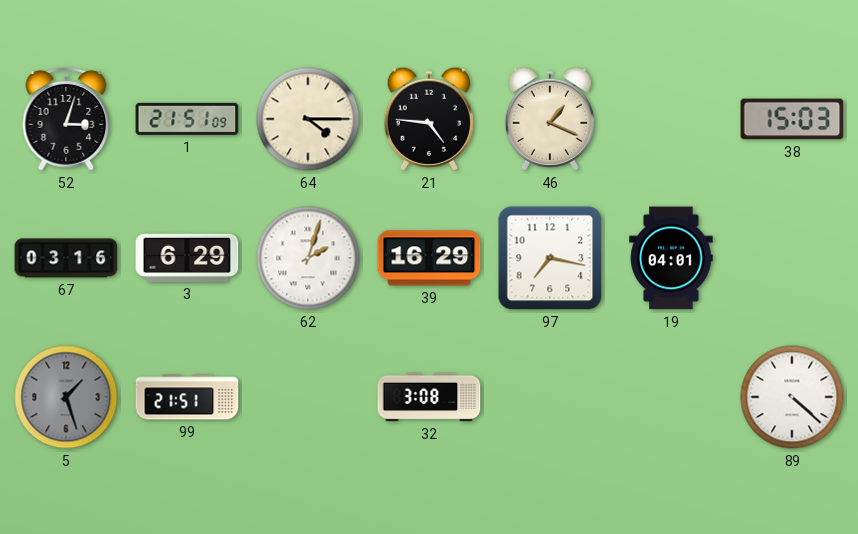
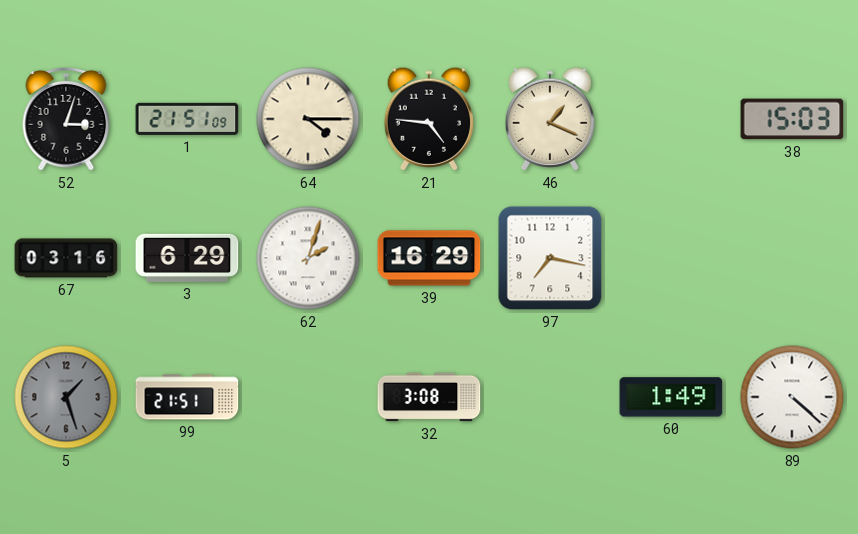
19: 04:01 -> none
60: none -> 1:49
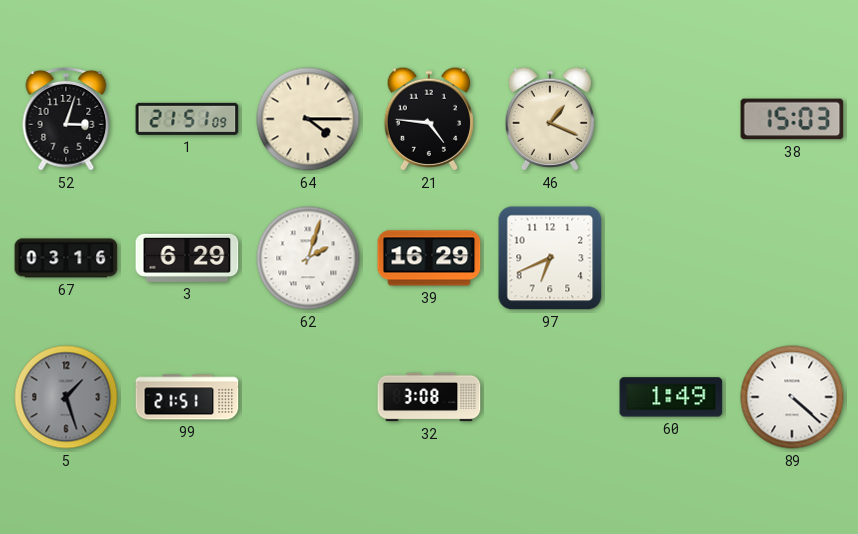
97: 7:17 -> 6:41
